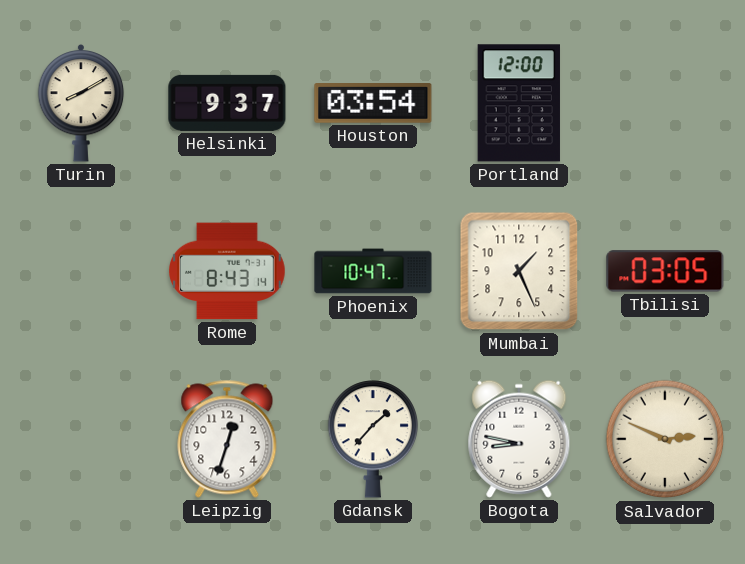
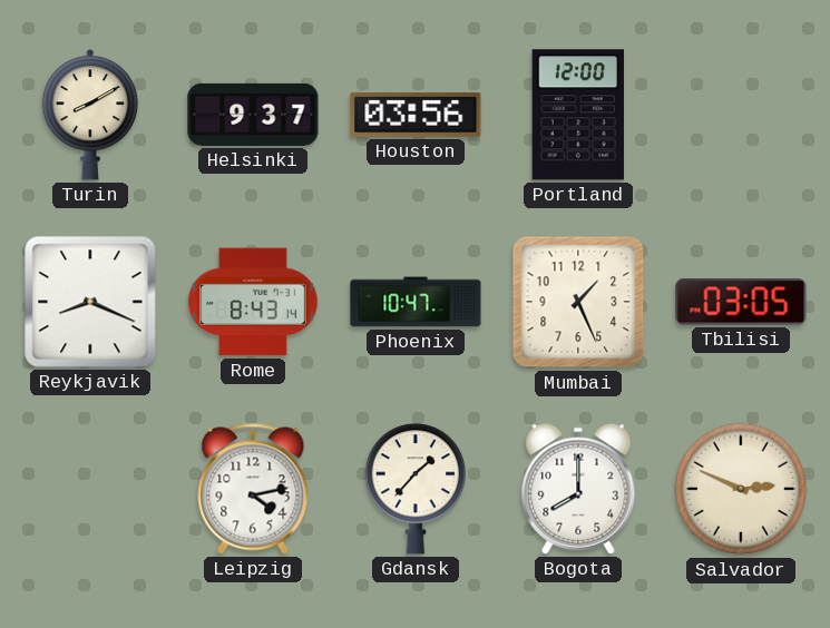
Houston: 03:54 -> 03:56
Reykjavik: none -> 8:19
Leipzig: 12:33 -> 4:13
Bogota: 8:47 -> 8:00
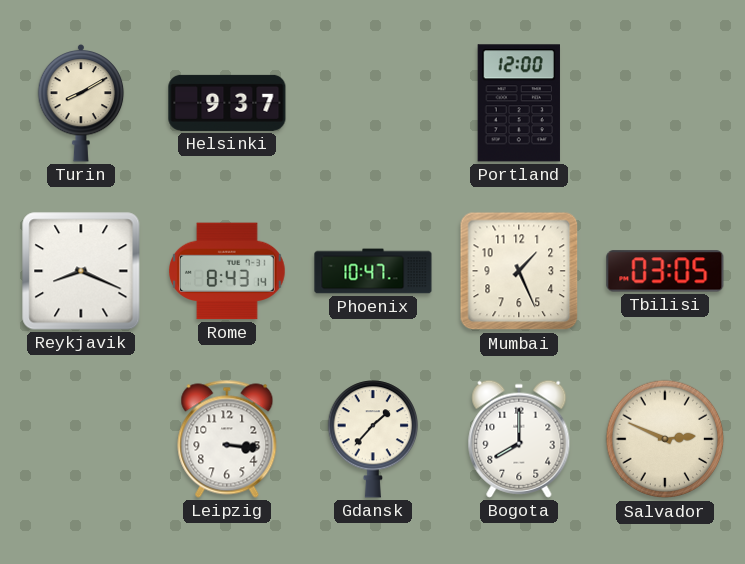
Houston: 03:56 -> none
Leipzig: 4:13 -> 3:16
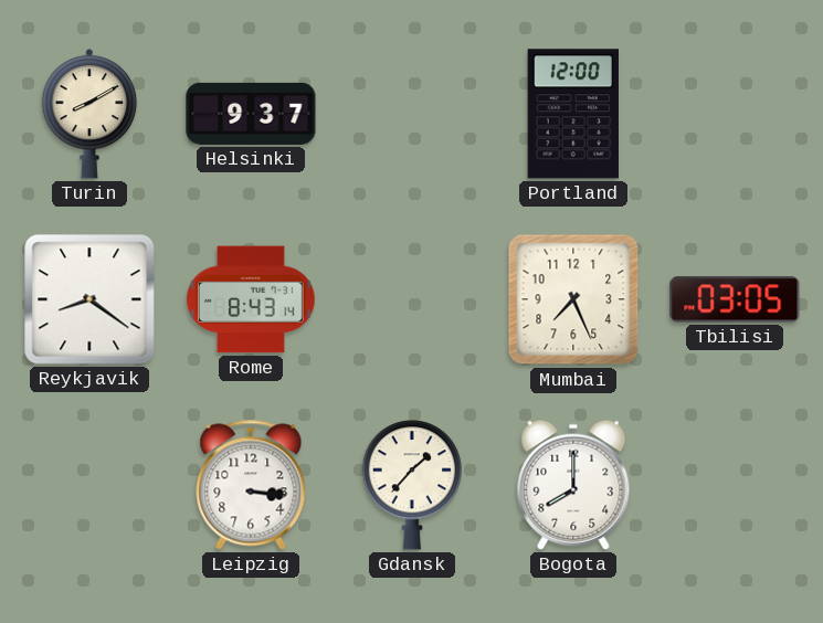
Reykjavik: 8:19 -> 8:21
Phoenix: 10:47 -> none
Mumbai: 1:26 -> 7:26
Salvador: 2:49 -> none
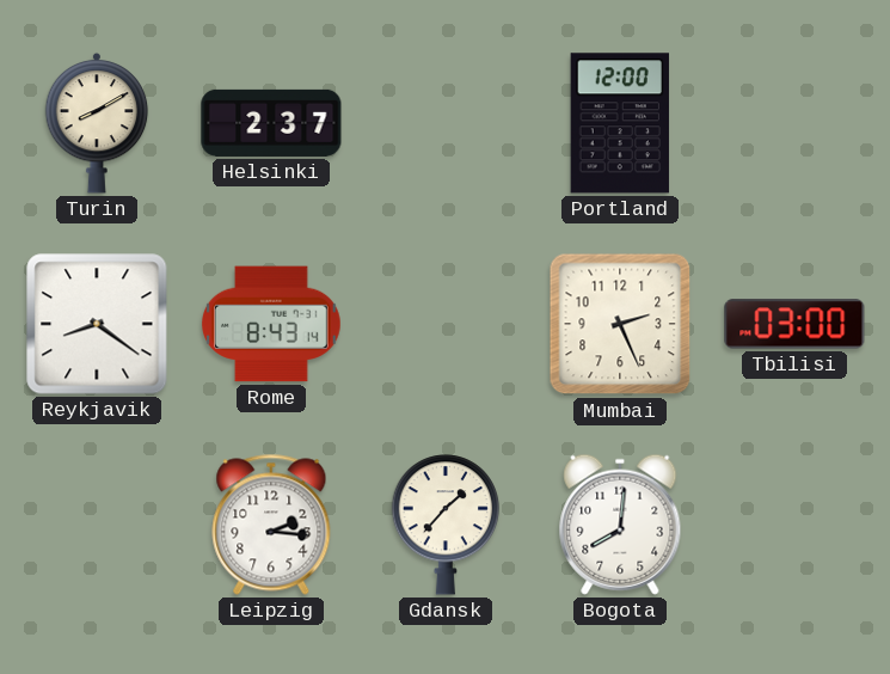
Helsinki: 9:37 -> 2:37
Mumbai: 7:26 -> 2:26
Tbilisi: 03:05 -> 03:00
Leipzig: 3:16 -> 2:16
Bogota: 8:00 -> 8:01
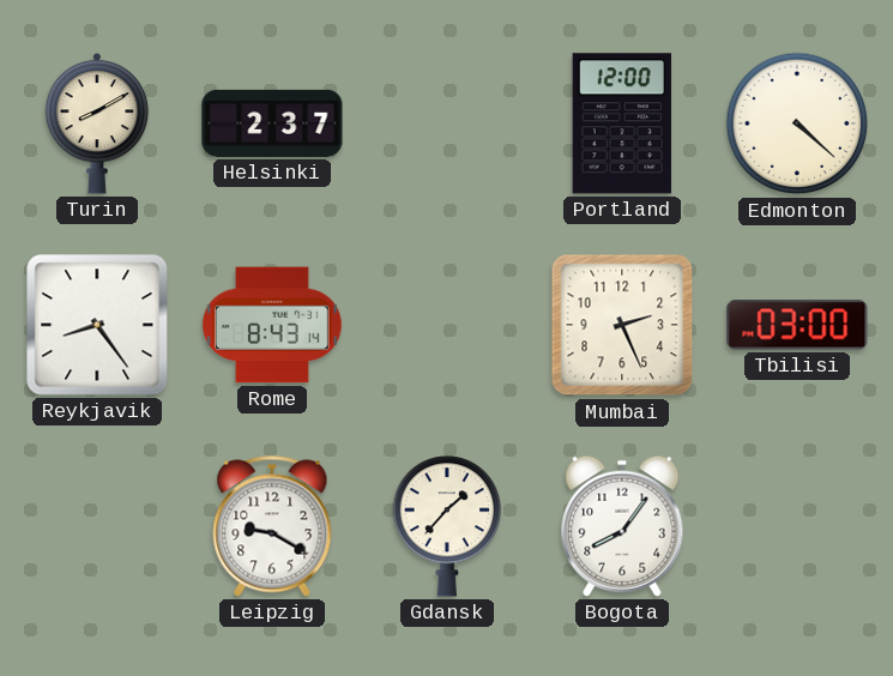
Edmonton: none -> 4:22
Reykjavik: 8:21 -> 8:24
Leipzig: 2:16 -> 9:20
Bogota: 8:01 -> 8:06
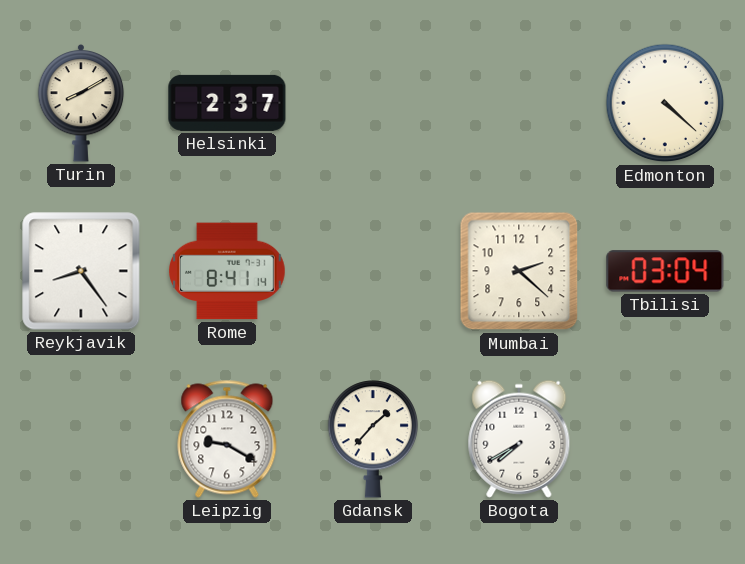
Portland: 12:00 -> none
Rome: 8:43 -> 8:41
Mumbai: 2:26 -> 2:22
Tbilisi: 03:00 -> 03:04
Bogota: 8:06 -> 7:40
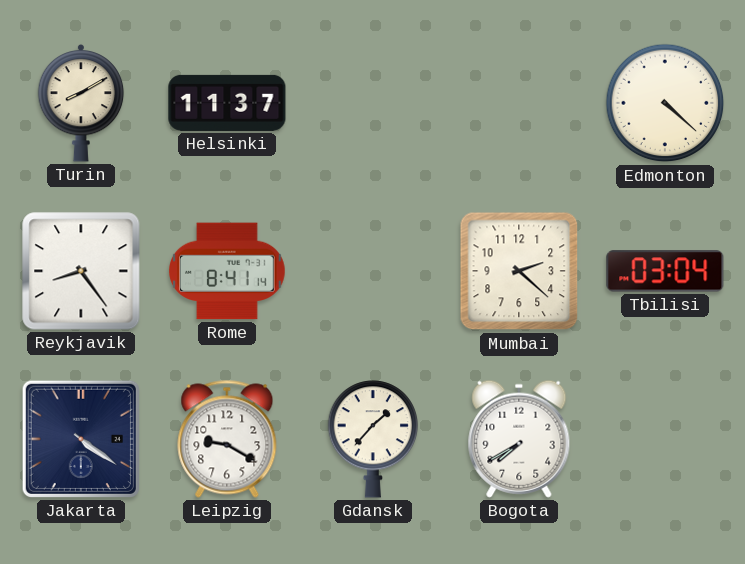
Helsinki: 2:37 -> 11:37
Jakarta: none -> 4:21
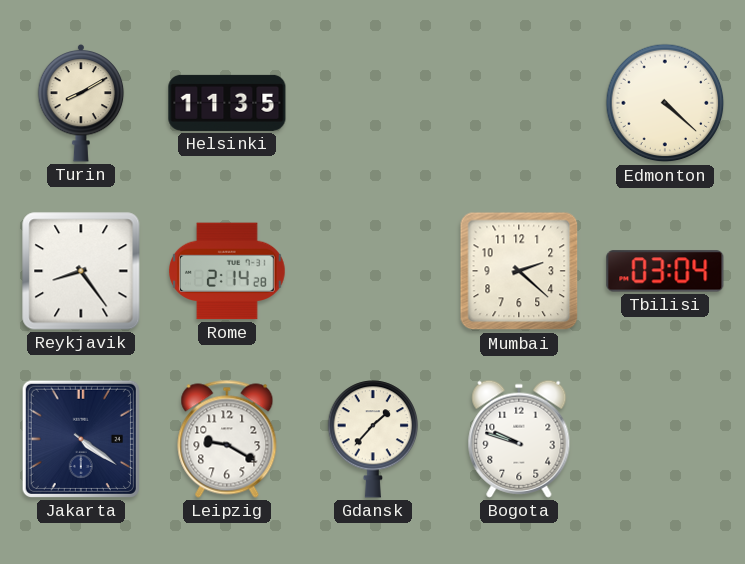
Helsinki: 11:37 -> 11:35
Rome: 8:41 -> 2:14
Bogota: 7:40 -> 9:48
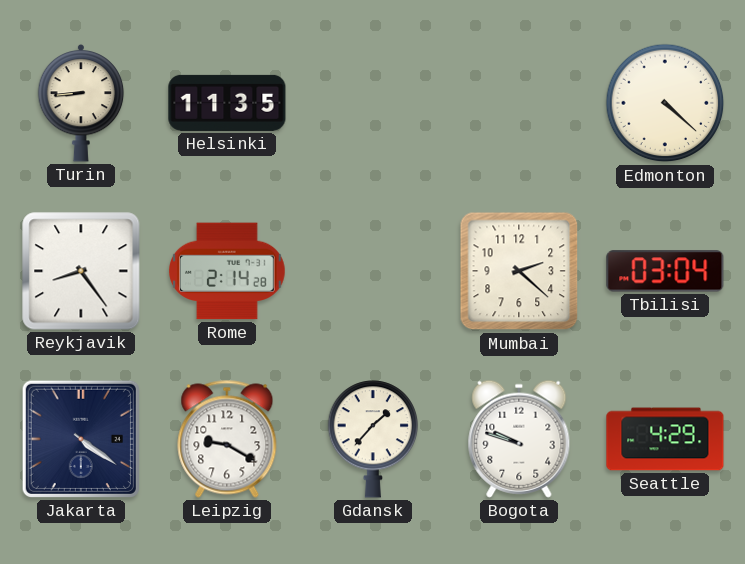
Turin: 8:10 -> 8:44
Seattle: none -> 4:29
